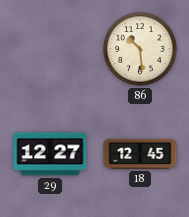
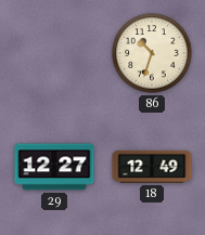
86: 10:29 -> 10:33
18: 12:45 -> 12:49
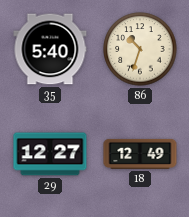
35: none -> 5:40
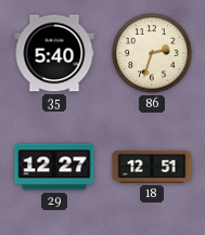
86: 10:33 -> 2:33
18: 12:49 -> 12:51
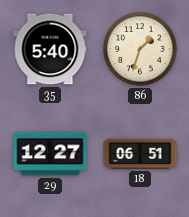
86: 2:33 -> 1:33
18: 12:51 -> 06:51
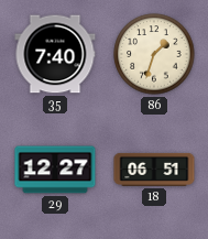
35: 5:40 -> 7:40
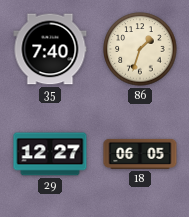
18: 06:51 -> 06:05
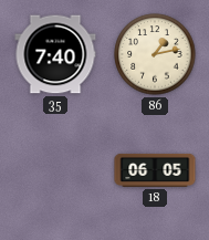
86: 1:33 -> 1:13
29: 12:27 -> none
